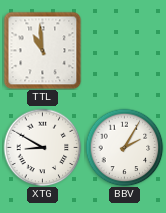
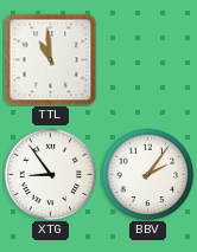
XTG: 8:50 -> 8:54
BBV: 2:05 -> 2:06
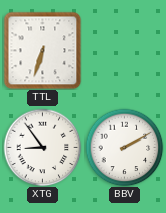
TTL: 10:59 -> 6:33
BBV: 2:06 -> 2:10
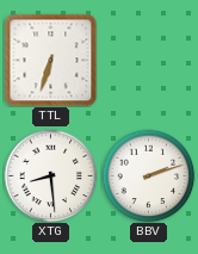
XTG: 8:54 -> 8:29
BBV: 2:10 -> 2:12
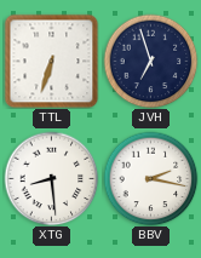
JVH: none -> 6:57
BBV: 2:12 -> 2:17
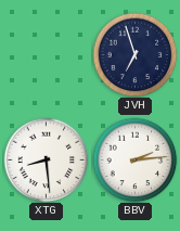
TTL: 6:33 -> none
BBV: 2:17 -> 2:14
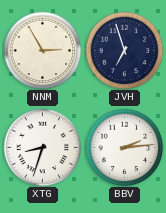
NNM: none -> 2:55
XTG: 8:29 -> 8:33
